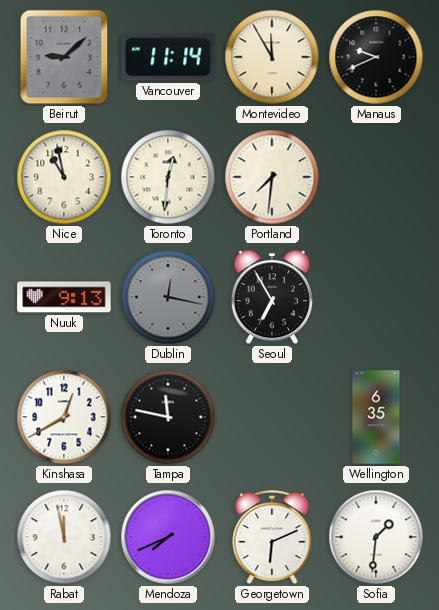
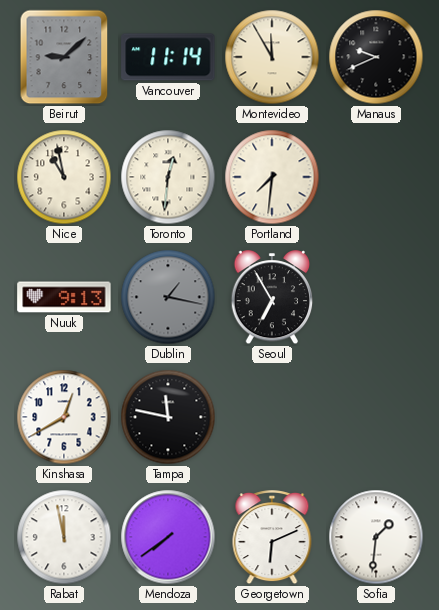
Dublin: 12:17 -> 1:17
Wellington: 6:35 -> none
Mendoza: 7:41 -> 7:39
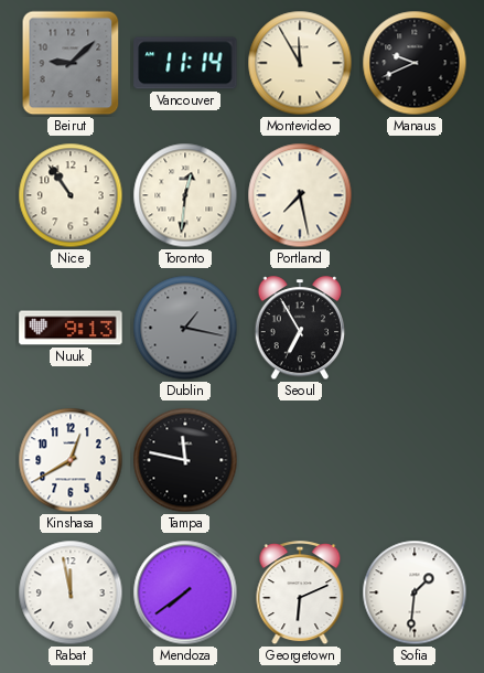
Nice: 10:58 -> 10:54
Portland: 7:31 -> 7:28
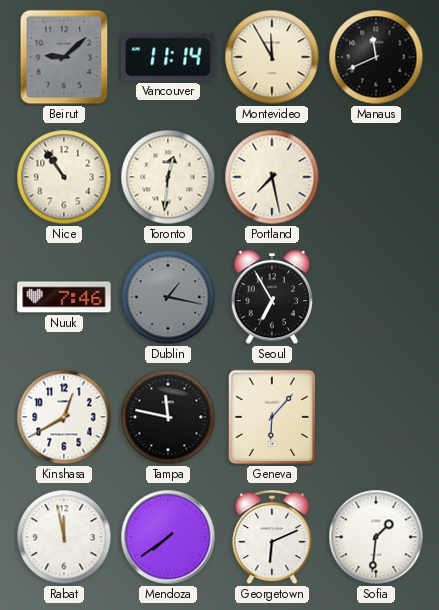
Manaus: 9:41 -> 11:41
Nuuk: 9:13 -> 7:46
Geneva: none -> 6:07
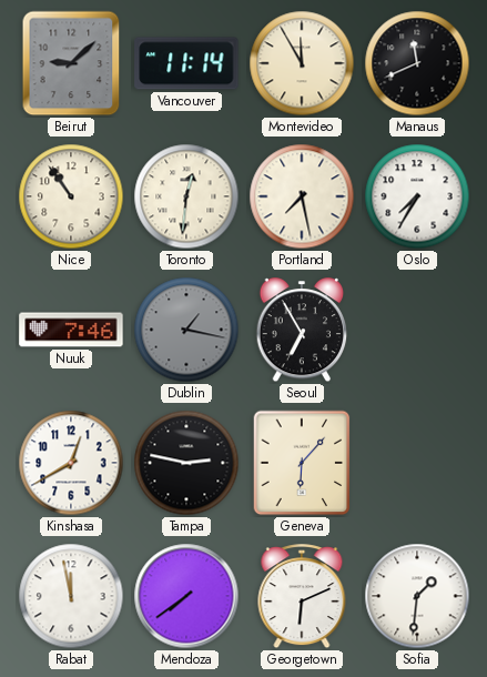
Oslo: none -> 7:35
Tampa: 11:47 -> 2:47
